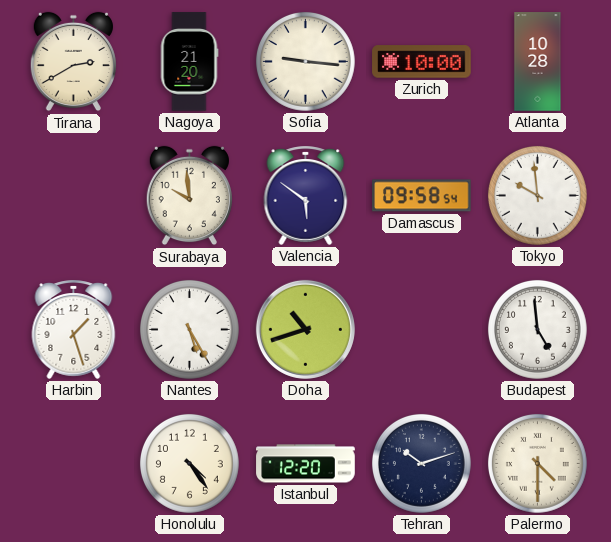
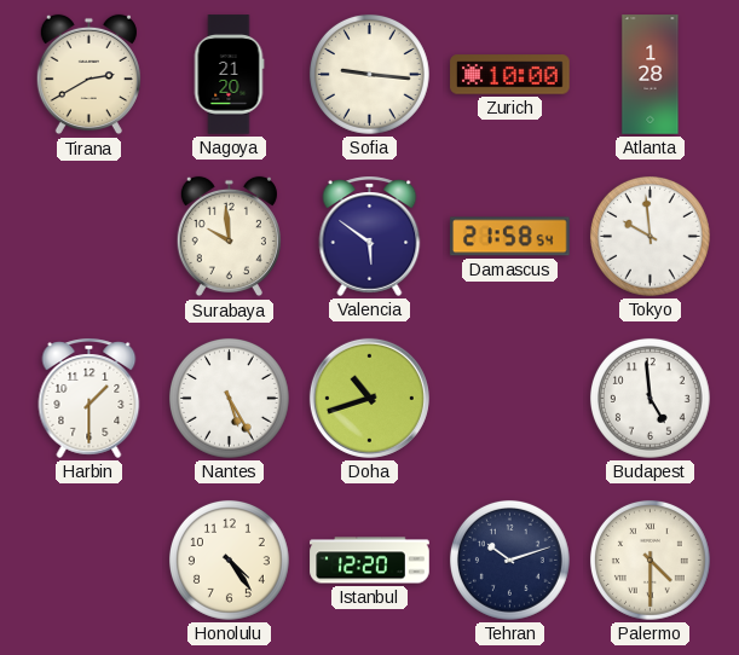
Atlanta: 10:28 -> 1:28
Damascus: 09:58 -> 21:58
Harbin: 1:27 -> 1:30
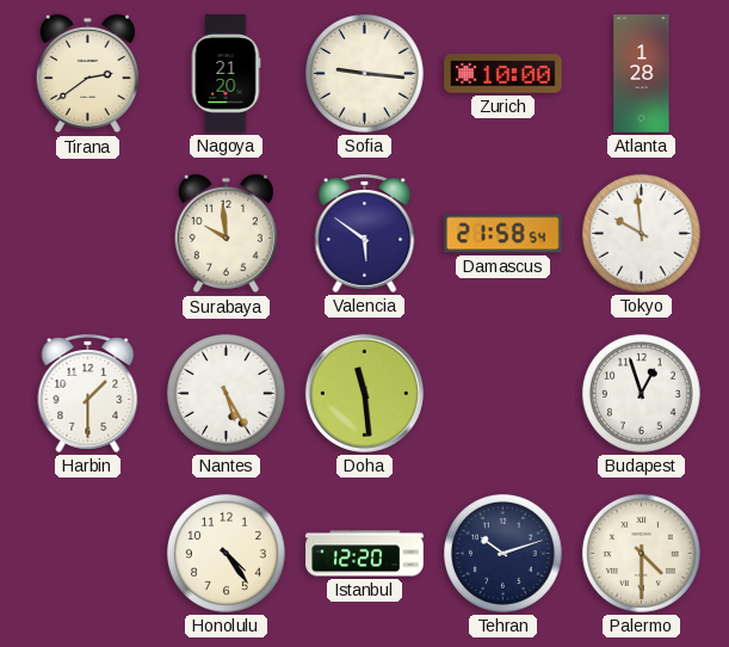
Tirana: 2:40 -> 2:39
Doha: 10:42 -> 11:29
Budapest: 4:59 -> 12:57
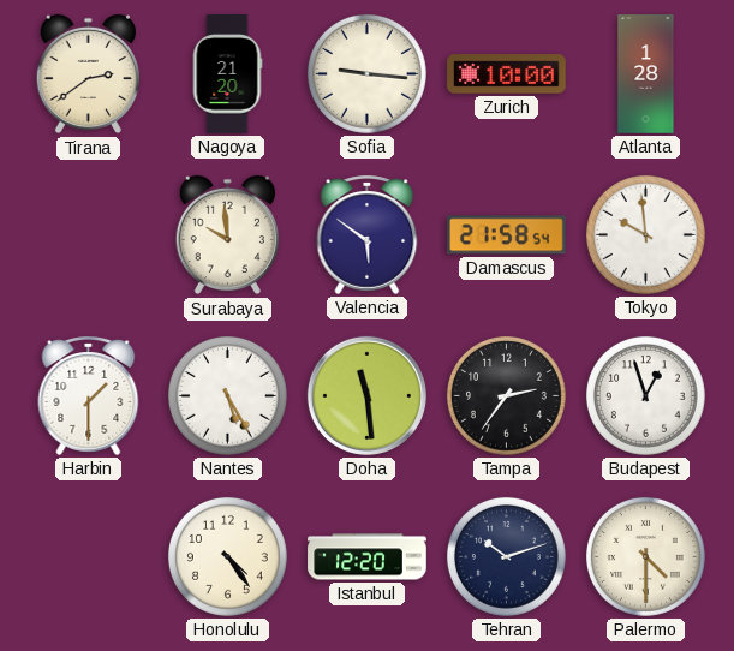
Tampa: none -> 2:36
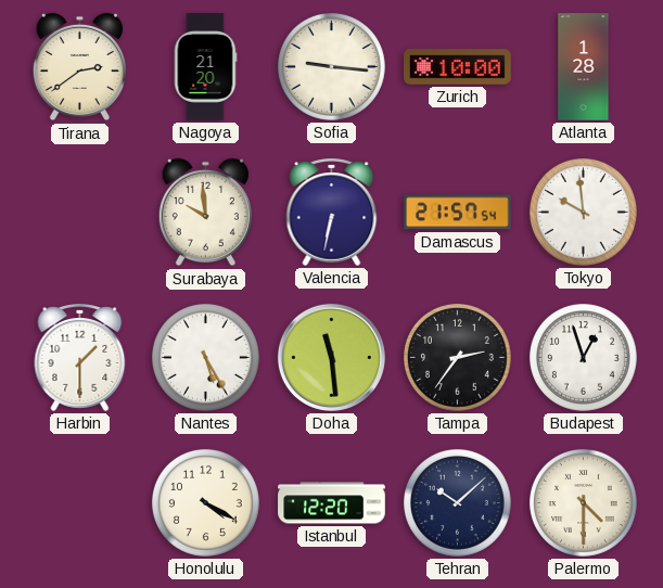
Valencia: 5:51 -> 6:32
Damascus: 21:58 -> 21:57
Honolulu: 4:24 -> 4:20
Tehran: 10:12 -> 10:08
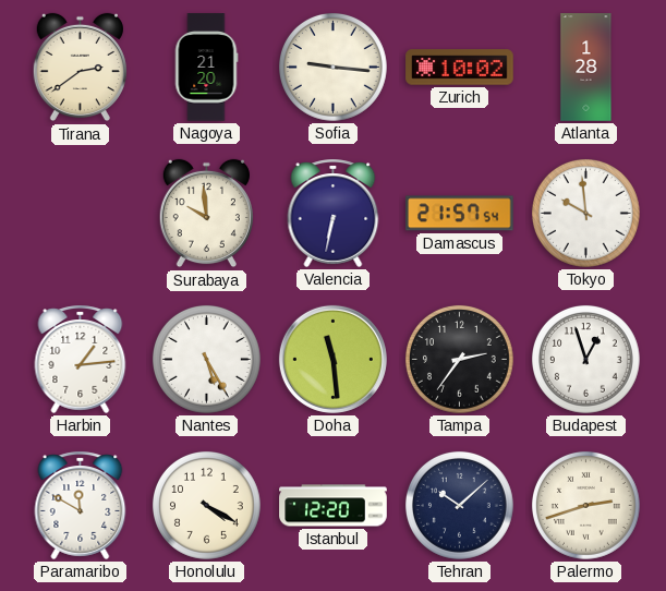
Zurich: 10:00 -> 10:02
Harbin: 1:30 -> 1:14
Paramaribo: none -> 11:50
Palermo: 4:30 -> 2:42
